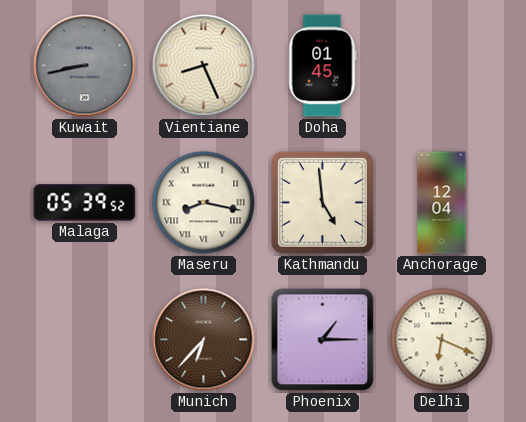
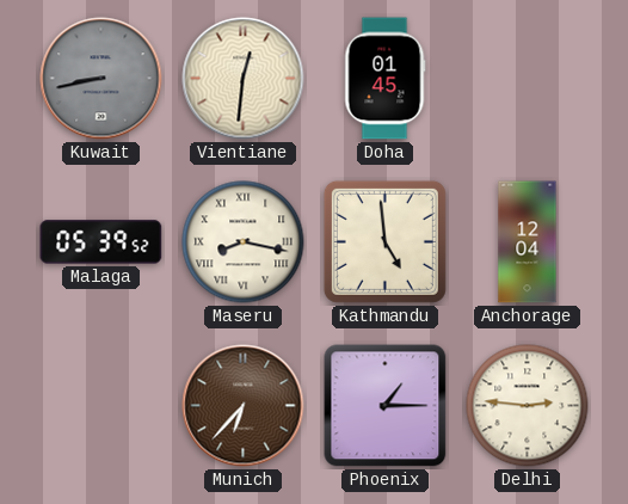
Vientiane: 8:26 -> 12:31
Delhi: 6:19 -> 2:46
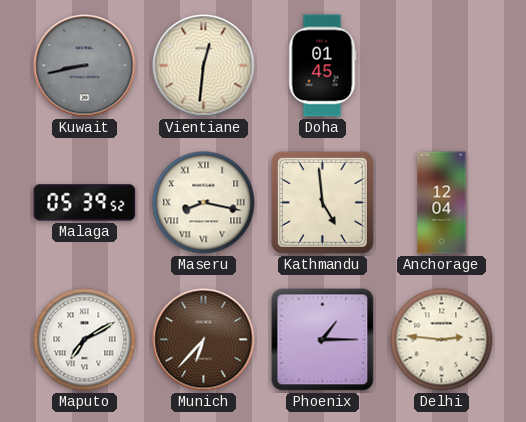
Maputo: none -> 7:10
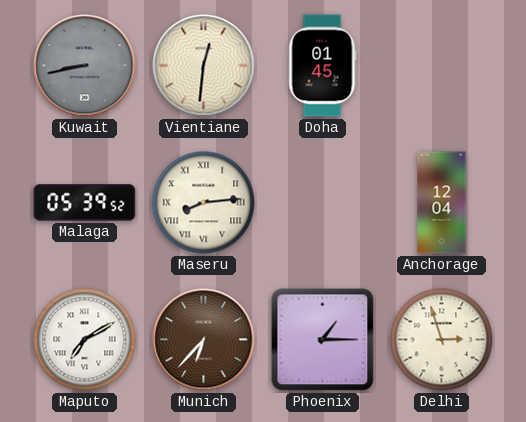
Maseru: 8:17 -> 8:14
Kathmandu: 4:59 -> none
Delhi: 2:46 -> 2:57
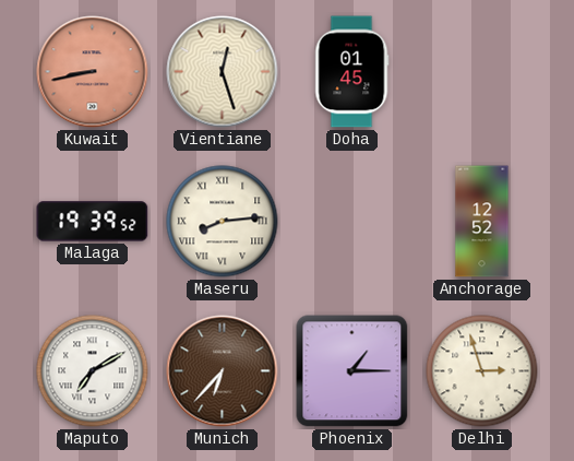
Kuwait dial: grey -> salmon
Vientiane: 12:31 -> 12:27
Malaga: 05:39 -> 19:39
Anchorage: 12:04 -> 12:52
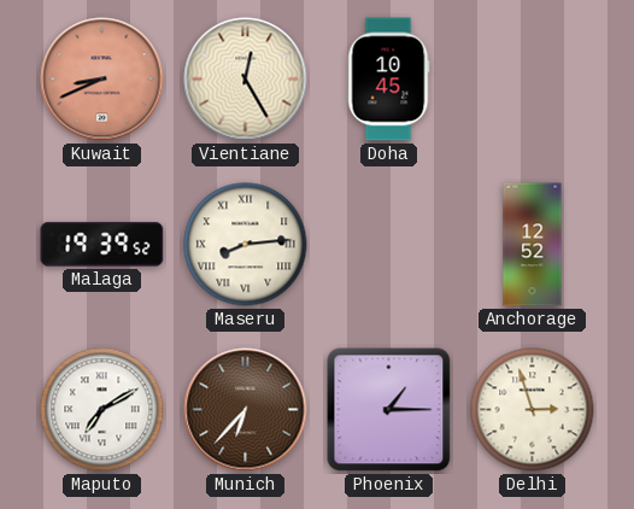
Kuwait: 8:43 -> 8:41
Vientiane: 12:27 -> 12:25
Doha: 01:45 -> 10:45
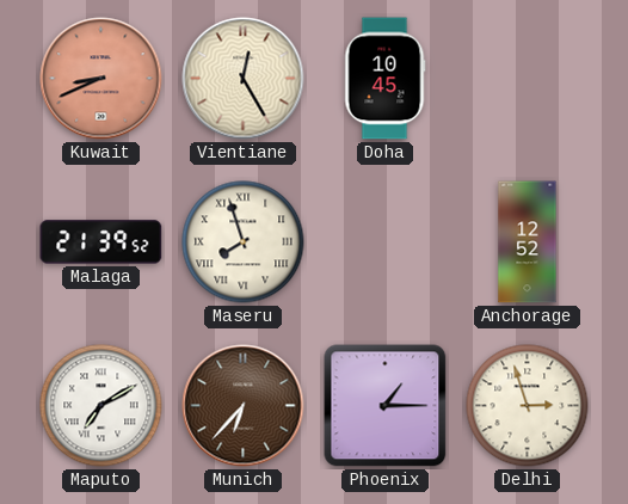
Malaga: 19:39 -> 21:39
Maseru: 8:14 -> 7:57
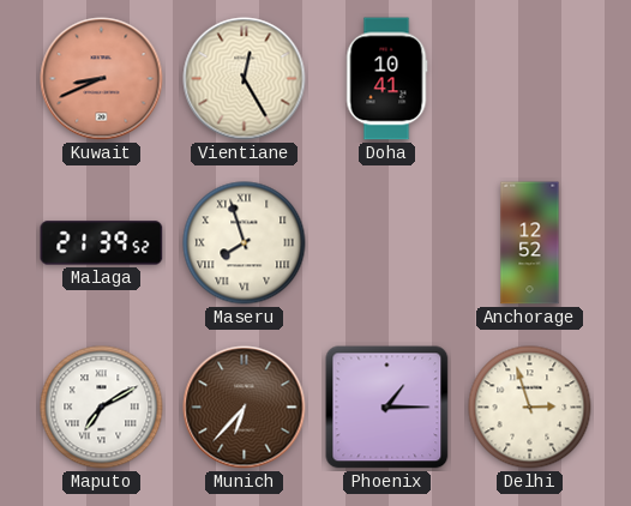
Doha: 10:45 -> 10:41
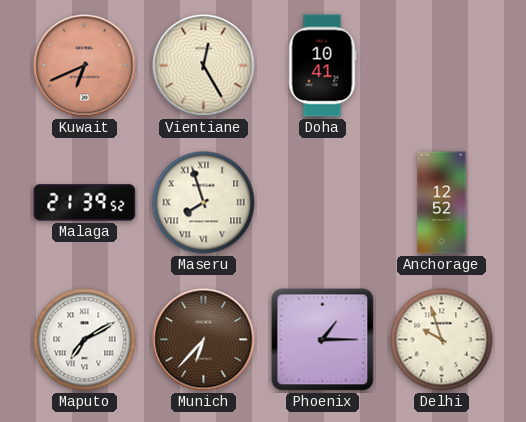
Kuwait: 8:41 -> 6:41
Delhi: 2:57 -> 9:57
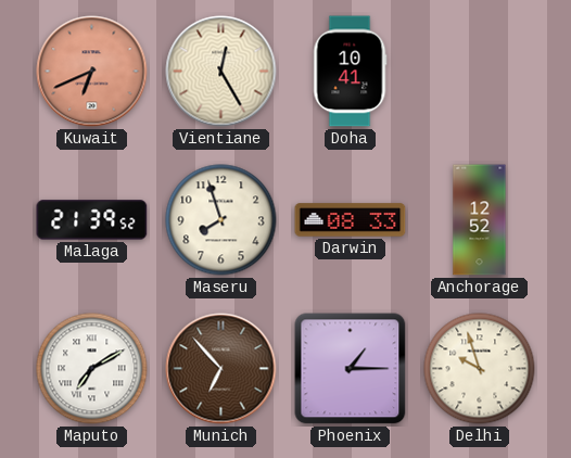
Maseru numerals: Roman -> Arabic
Darwin: none -> 08:33
Munich: 6:37 -> 6:53
